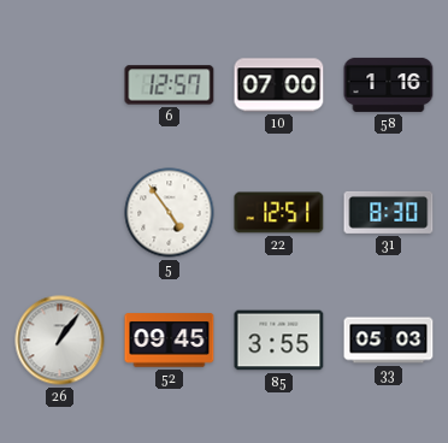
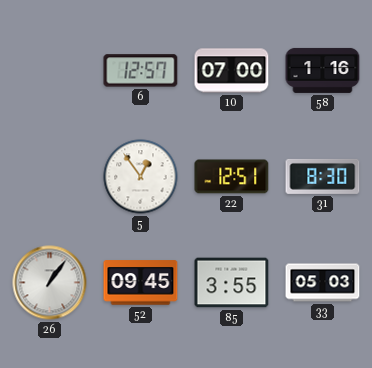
5: 4:54 -> 12:54
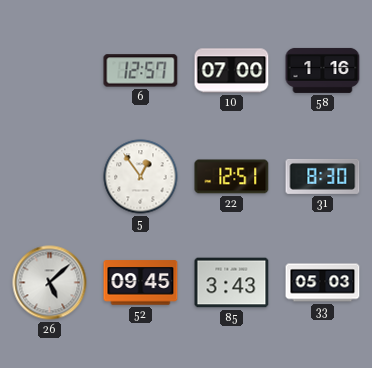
26: 1:06 -> 5:08
85: 3:55 -> 3:43
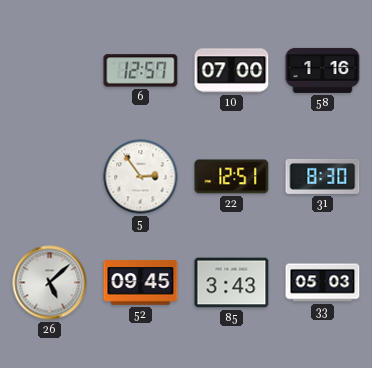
5: 12:54 -> 2:54
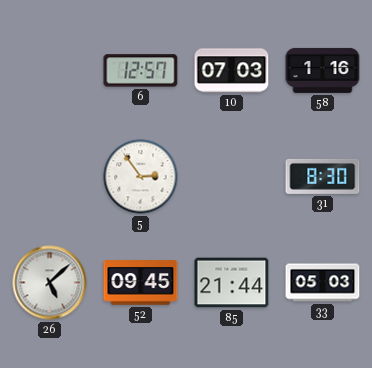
10: 07:00 -> 07:03
22: 12:51 -> none
85: 3:43 -> 21:44
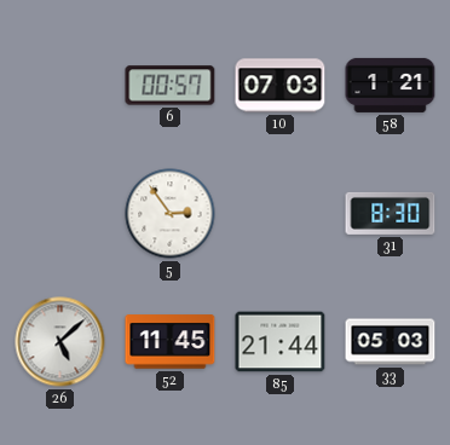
6: 12:57 -> 00:57
58: 1:16 -> 1:21
52: 09:45 -> 11:45
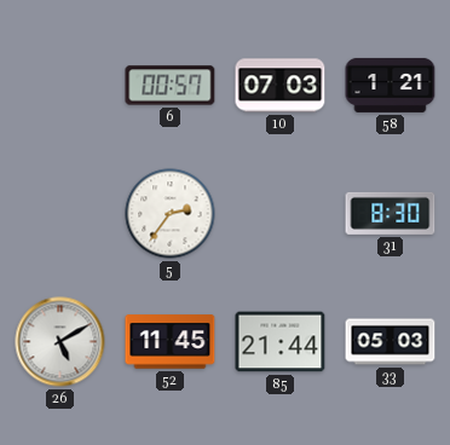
5: 2:54 -> 2:36
26: 5:08 -> 5:10
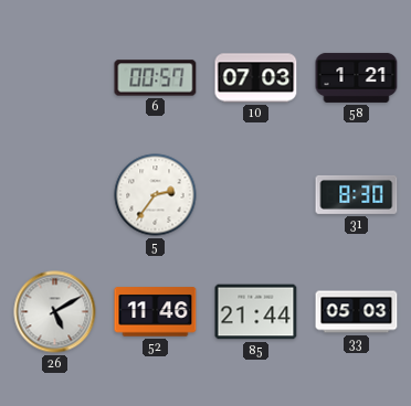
52: 11:45 -> 11:46
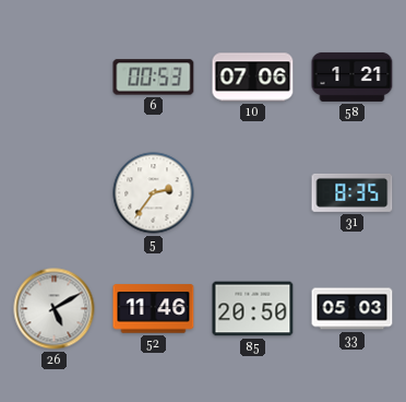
6: 00:57 -> 00:53
10: 07:03 -> 07:06
31: 8:30 -> 8:35
85: 21:44 -> 20:50
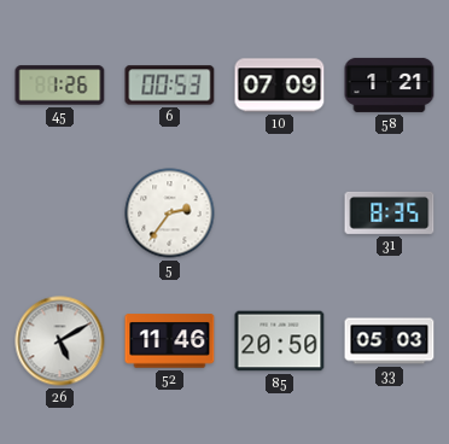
45: none -> 1:26
10: 07:06 -> 07:09
